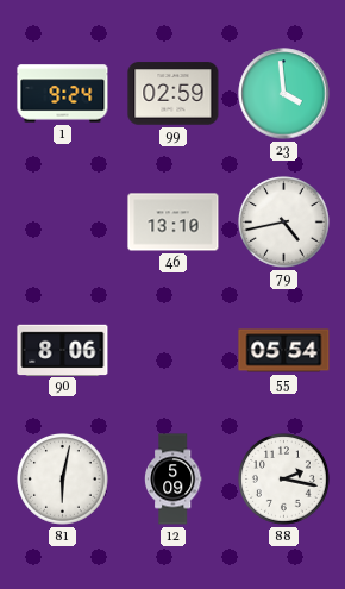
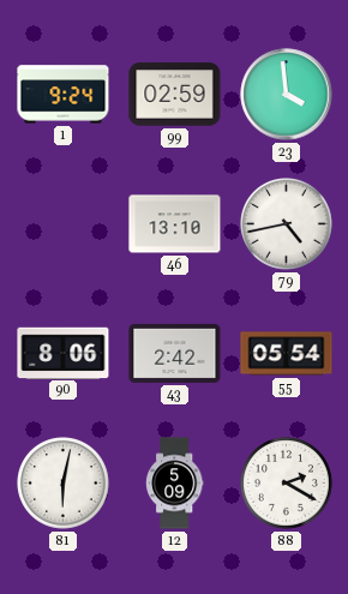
43: none -> 2:42
88: 2:17 -> 2:20
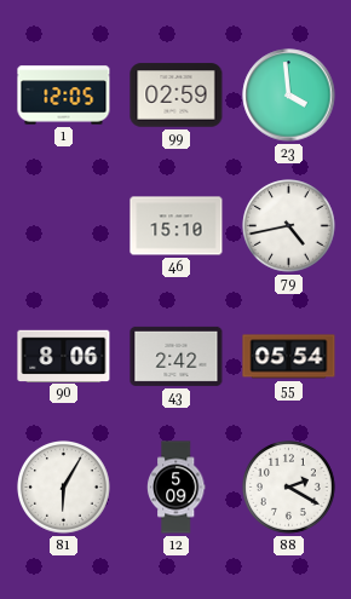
1: 9:24 -> 12:05
46: 13:10 -> 15:10
81: 6:02 -> 6:05
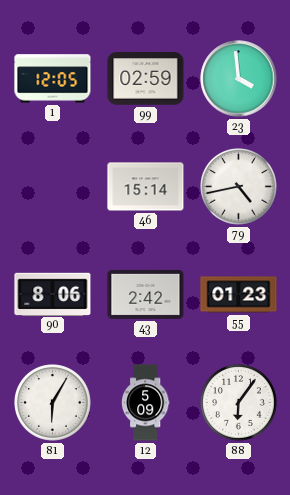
46: 15:10 -> 15:14
55: 05:54 -> 01:23
88: 2:20 -> 6:06
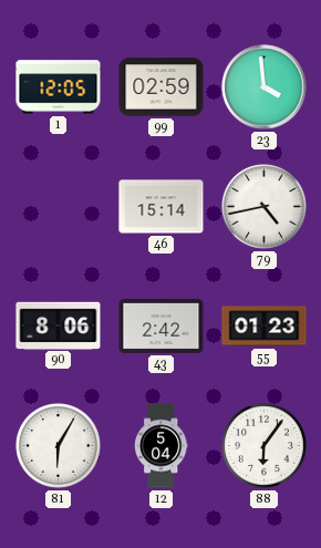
12: 5:09 -> 5:04
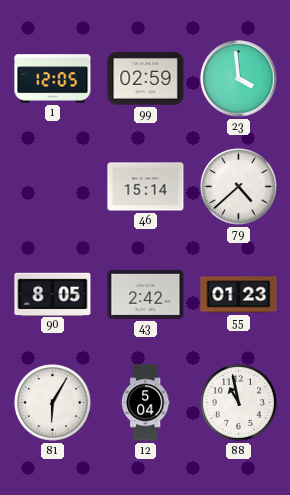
79: 4:43 -> 4:38
90: 8:06 -> 8:05
88: 6:06 -> 10:58
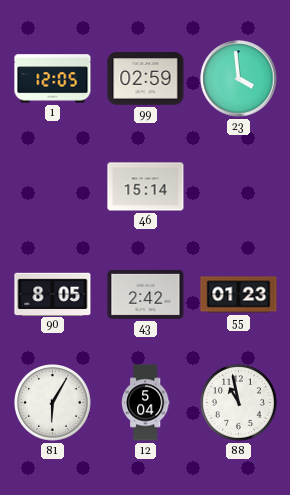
79: 4:38 -> none
